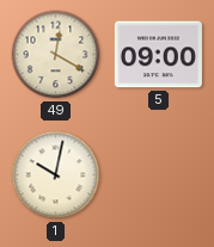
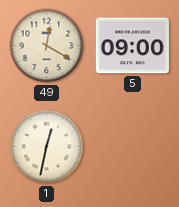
1: 10:02 -> 12:32
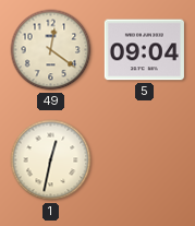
49: 12:20 -> 12:21
5: 09:00 -> 09:04
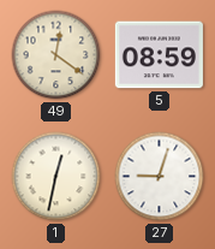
5: 09:04 -> 08:59
27: none -> 9:03
